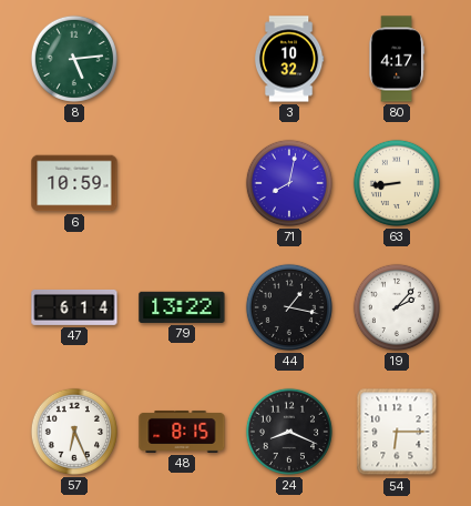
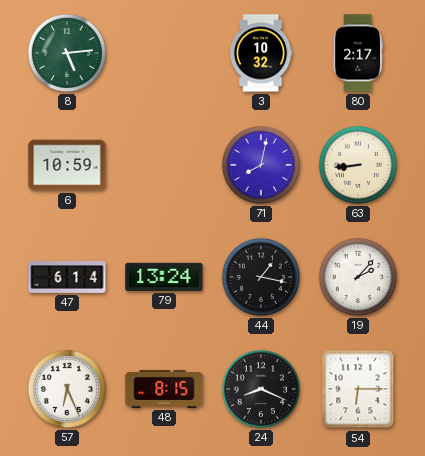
80: 4:17 -> 2:17
79: 13:22 -> 13:24
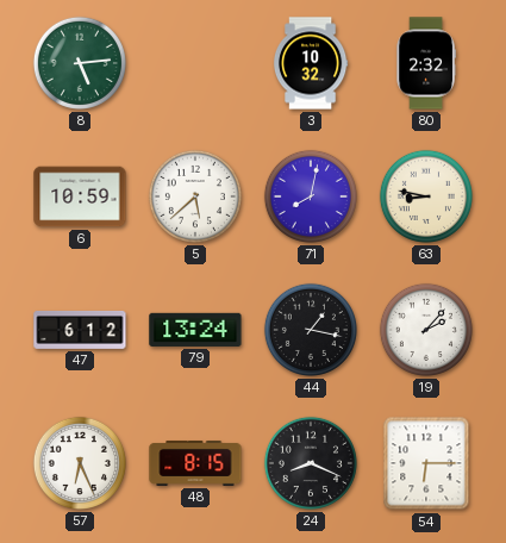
80: 2:17 -> 2:32
5: none -> 5:38
63: 8:44 -> 8:47
47: 6:14 -> 6:12
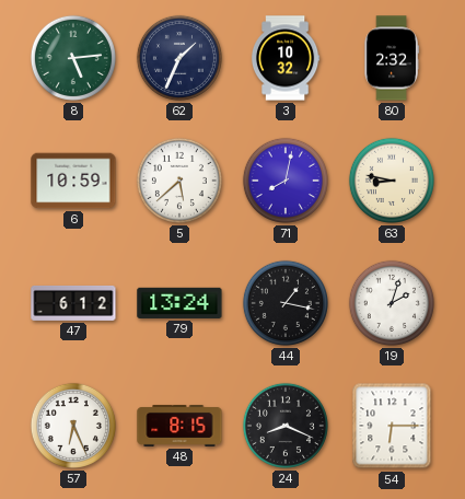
62: none -> 1:34
19: 2:07 -> 2:03
